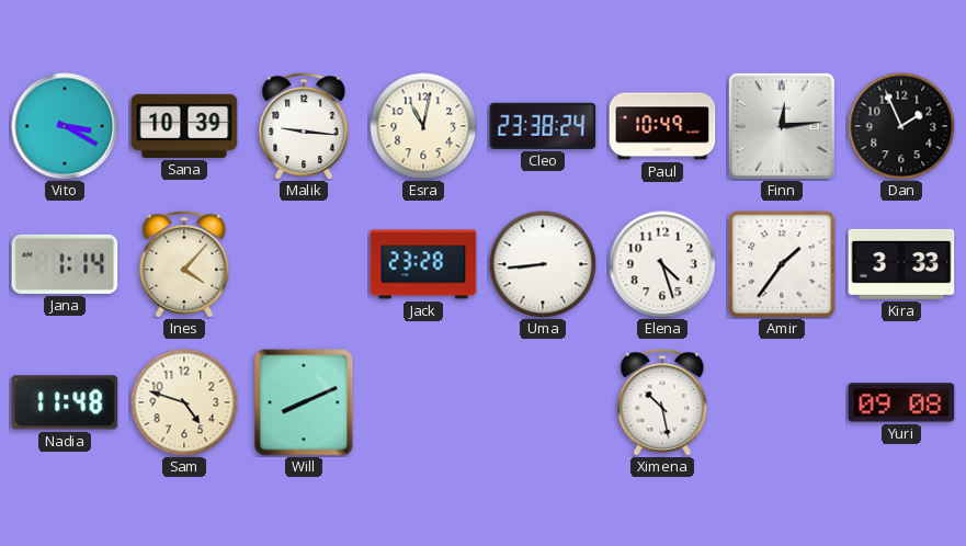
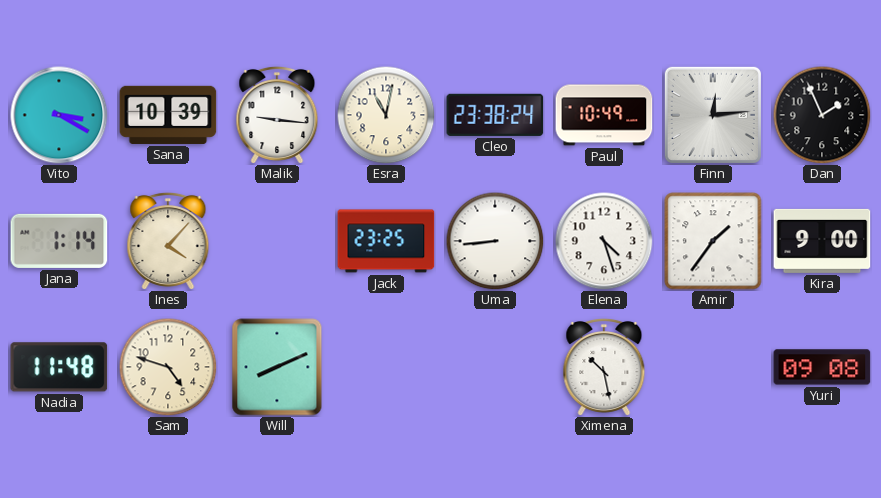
Jack: 23:28 -> 23:25
Kira: 3:33 -> 9:00
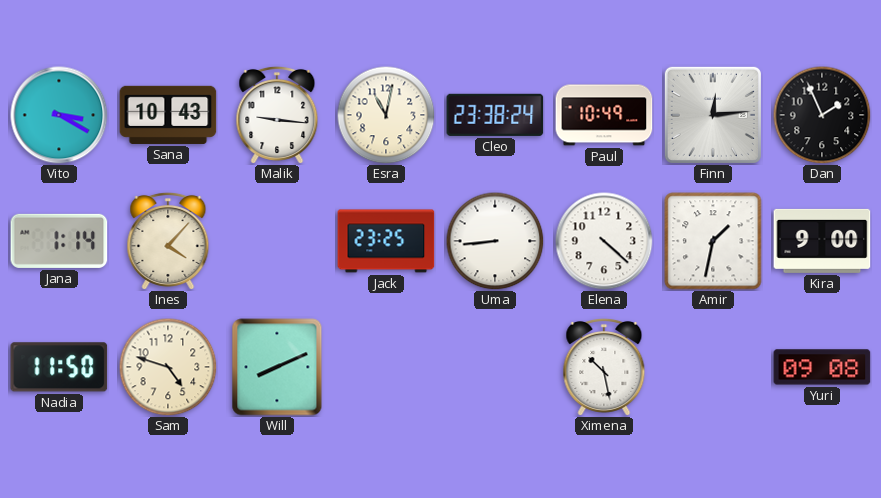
Sana: 10:39 -> 10:43
Elena: 4:27 -> 4:22
Amir: 1:36 -> 1:32
Nadia: 11:48 -> 11:50
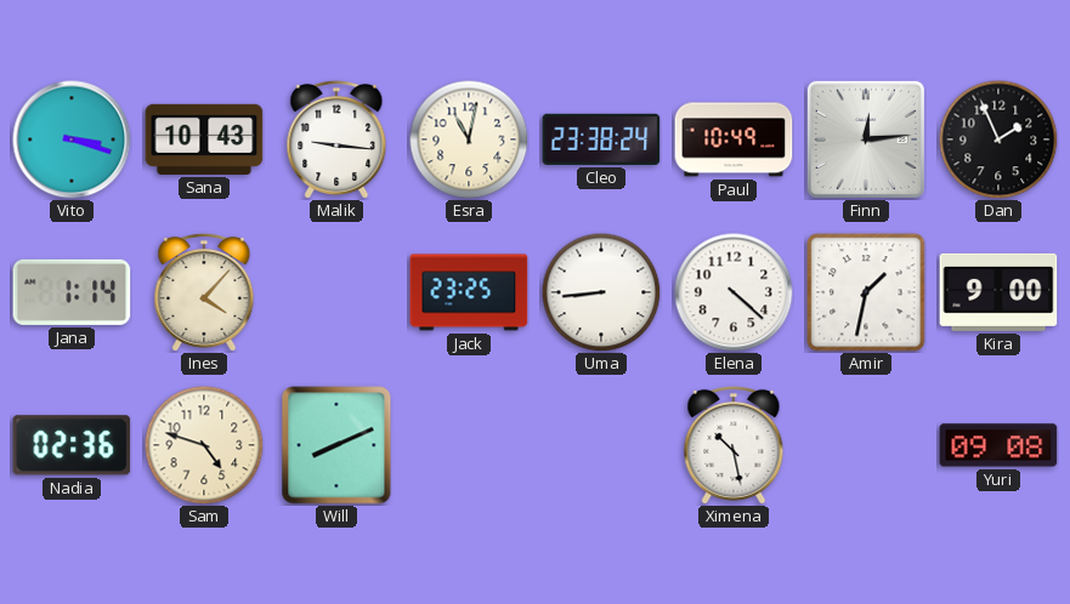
Vito: 3:20 -> 3:18
Nadia: 11:50 -> 02:36
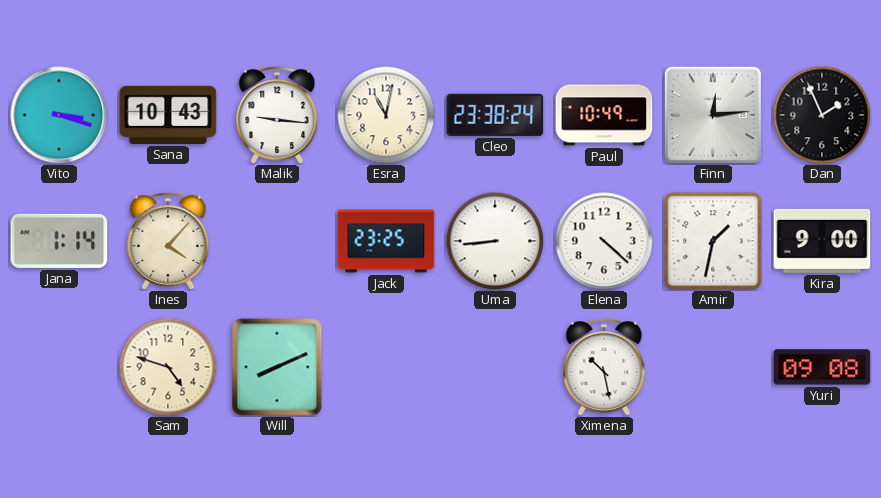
Nadia: 02:36 -> none
